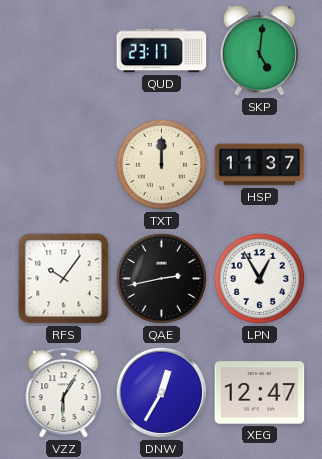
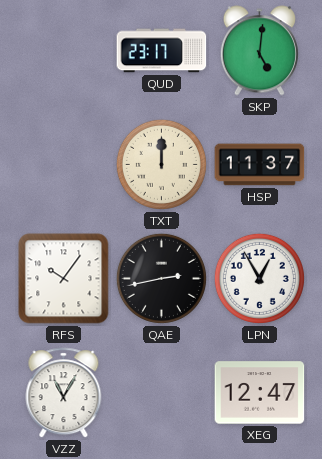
VZZ: 6:05 -> 11:05
DNW: 12:35 -> none
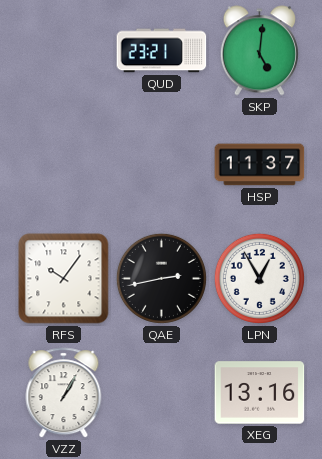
QUD: 23:17 -> 23:21
TXT: 12:00 -> none
VZZ: 11:05 -> 1:05
XEG: 12:47 -> 13:16
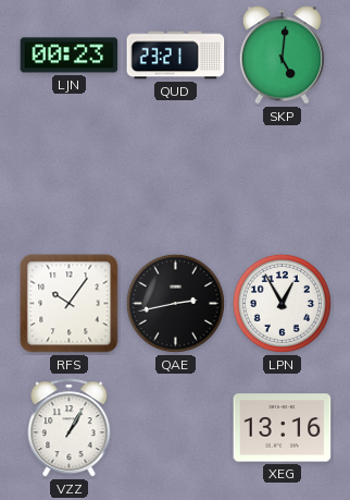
LJN: none -> 00:23
HSP: 11:37 -> none
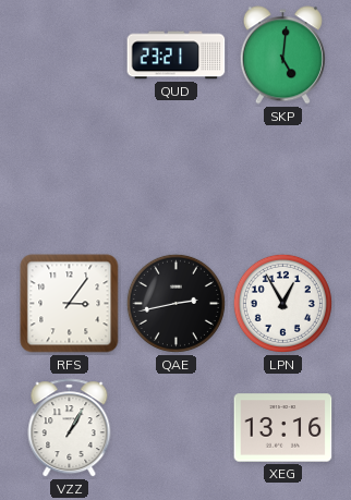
LJN: 00:23 -> none
RFS: 10:06 -> 3:06
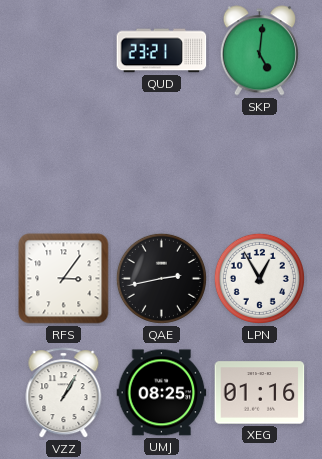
UMJ: none -> 08:25
XEG: 13:16 -> 01:16
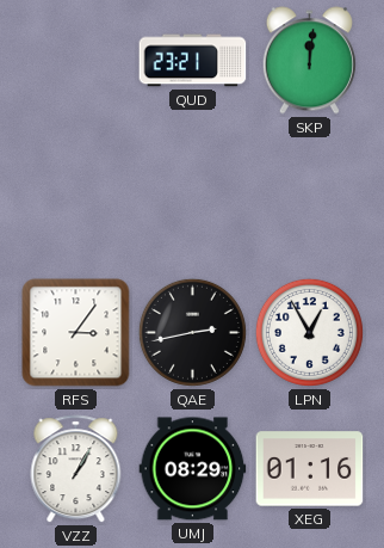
SKP: 5:01 -> 12:01
UMJ: 08:25 -> 08:29
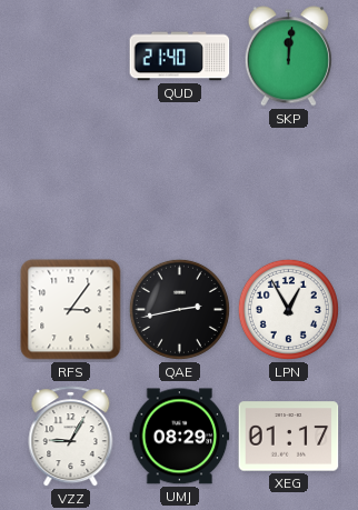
QUD: 23:21 -> 21:40
VZZ: 1:05 -> 9:05
XEG: 01:16 -> 01:17
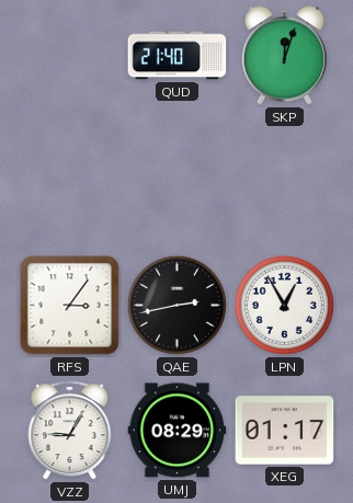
SKP: 12:01 -> 12:03
